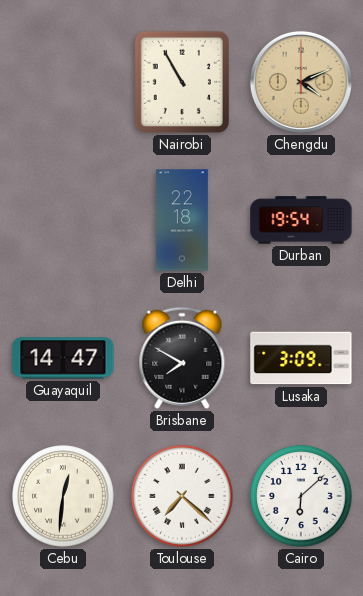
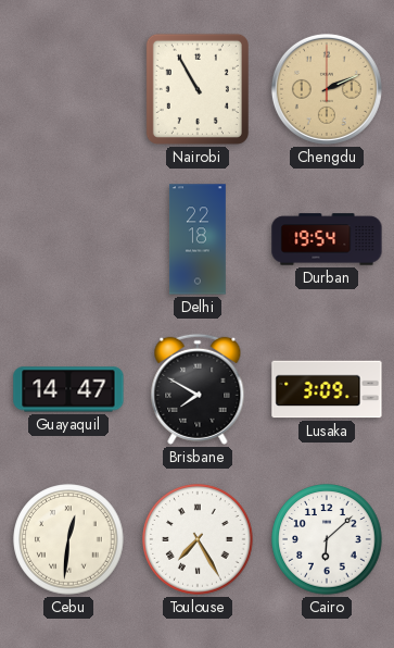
Chengdu: 4:11 -> 2:11
Toulouse: 7:22 -> 7:25
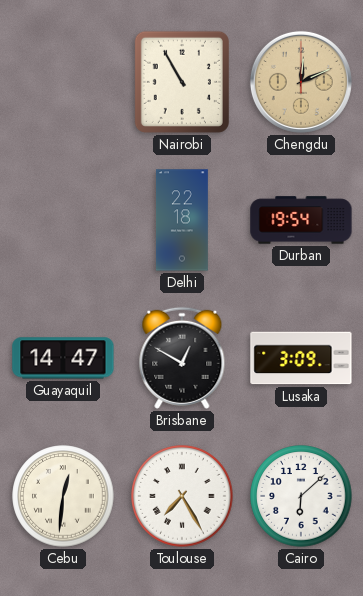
Chengdu: 2:11 -> 12:11
Brisbane: 7:50 -> 12:50
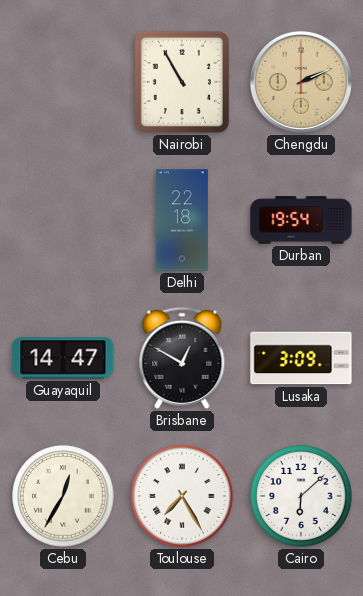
Chengdu: 12:11 -> 2:11
Cebu: 12:31 -> 12:35
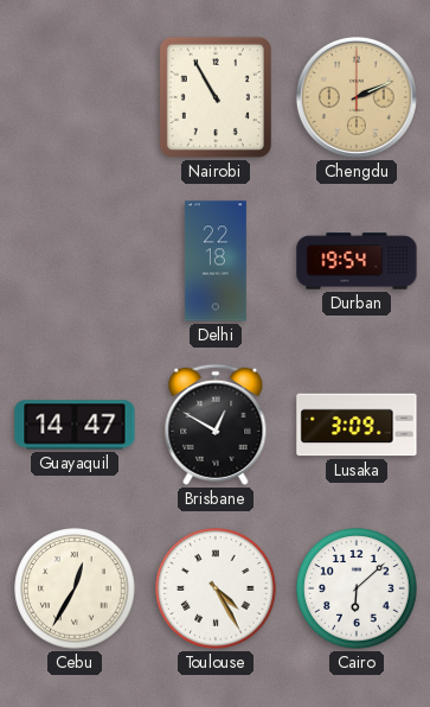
Toulouse: 7:25 -> 4:25
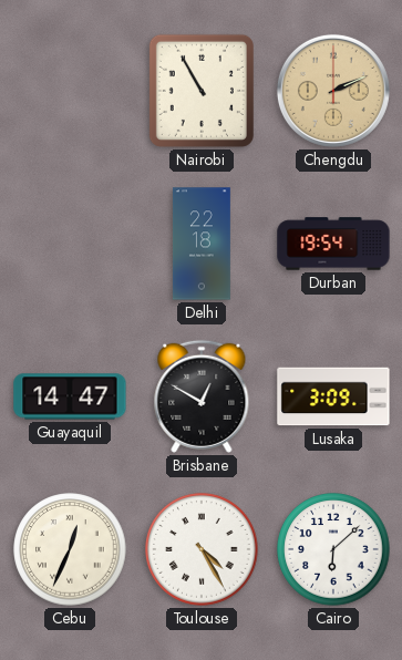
Cebu: 12:35 -> 12:34
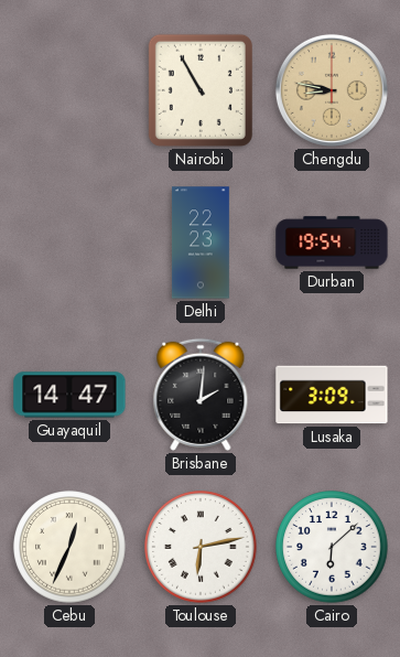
Chengdu: 2:11 -> 8:47
Delhi: 22:18 -> 22:23
Brisbane: 12:50 -> 2:01
Toulouse: 4:25 -> 6:13
